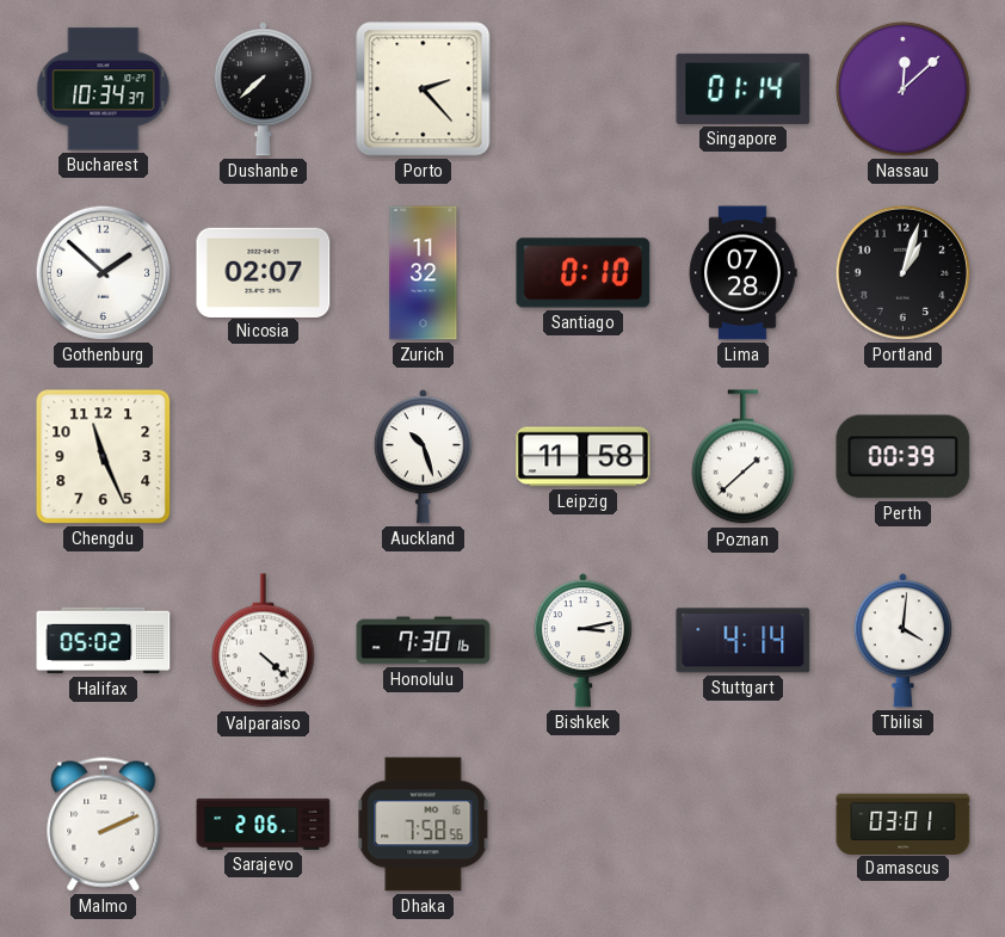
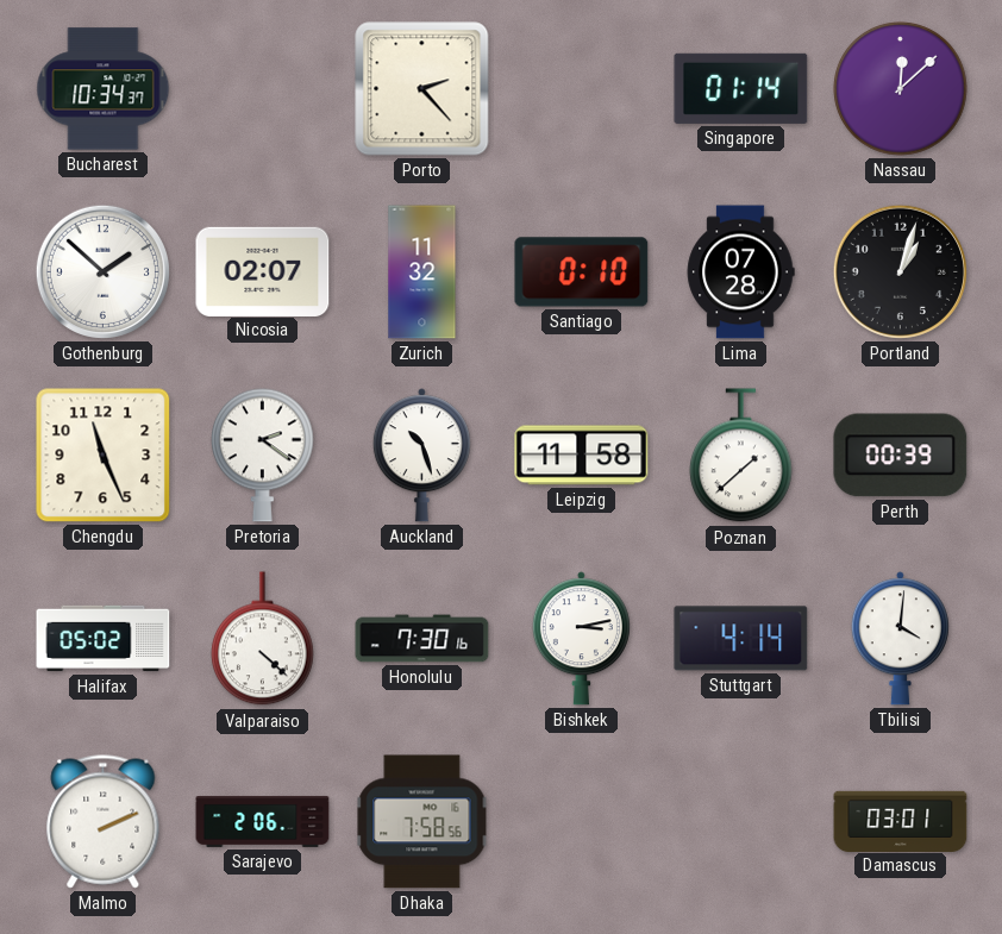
Dushanbe: 7:38 -> none
Pretoria: none -> 2:21
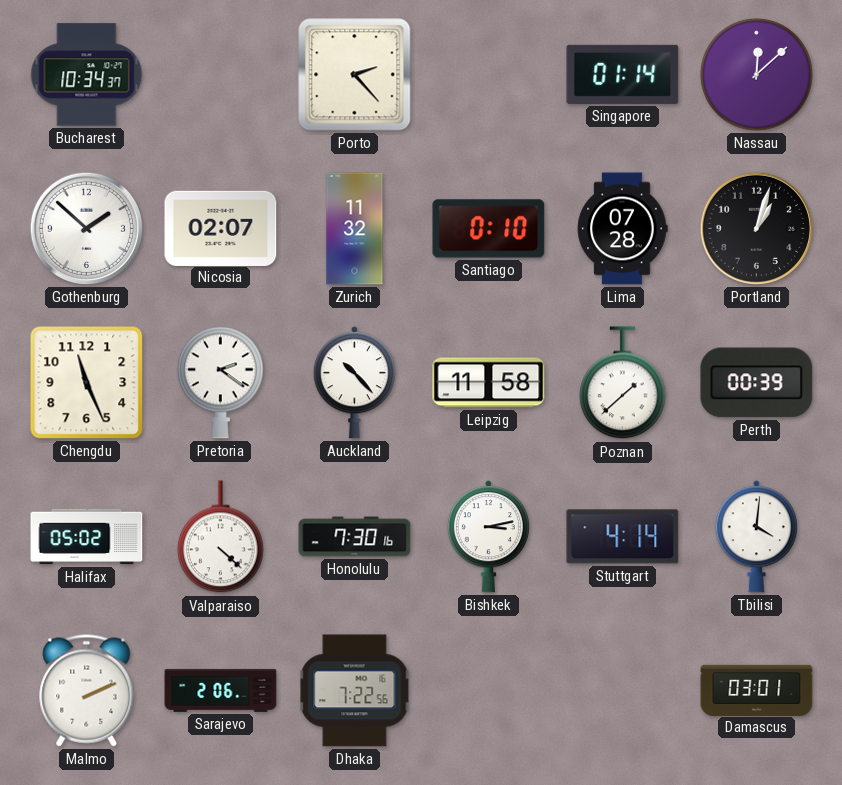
Auckland: 10:27 -> 10:23
Dhaka: 7:58 -> 7:22
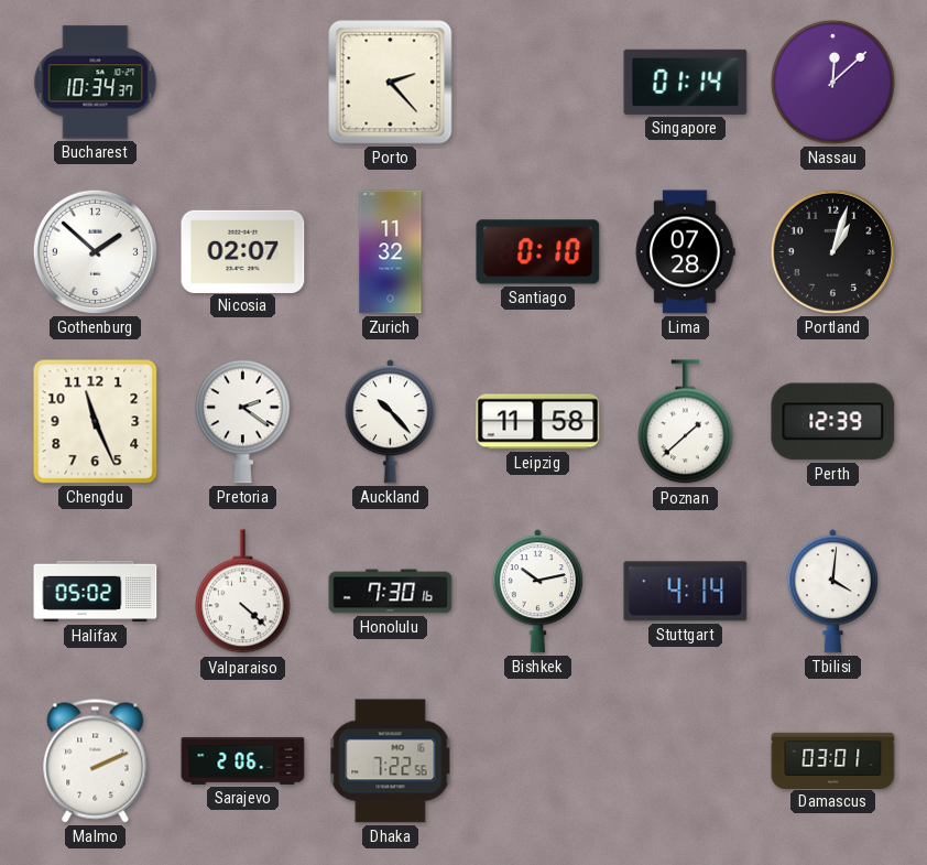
Perth: 00:39 -> 12:39
Bishkek: 3:13 -> 10:13
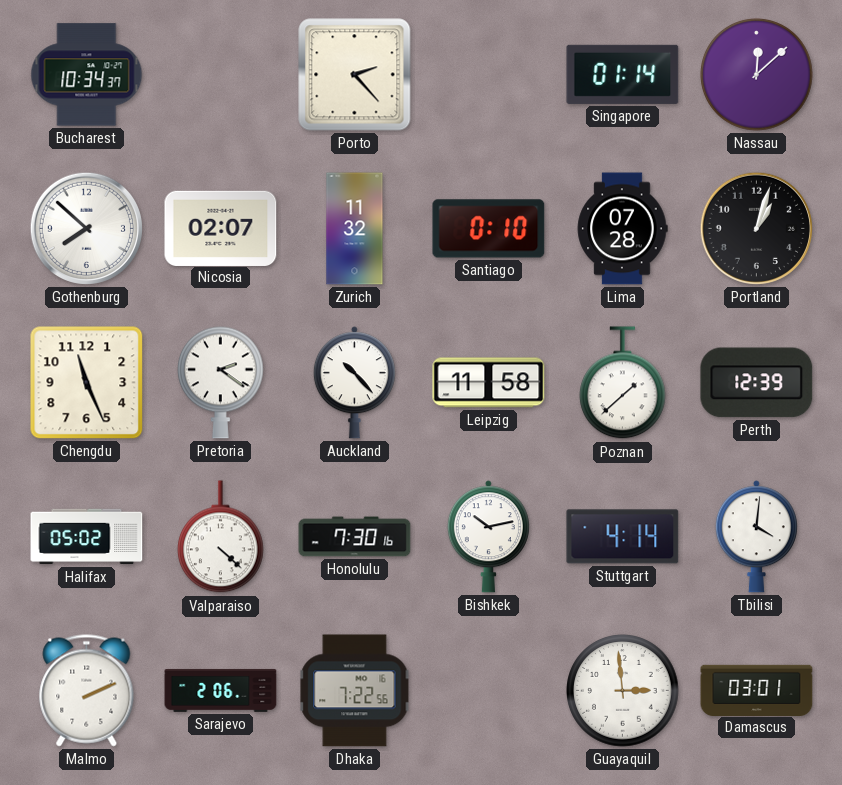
Gothenburg: 1:52 -> 7:52
Guayaquil: none -> 2:59
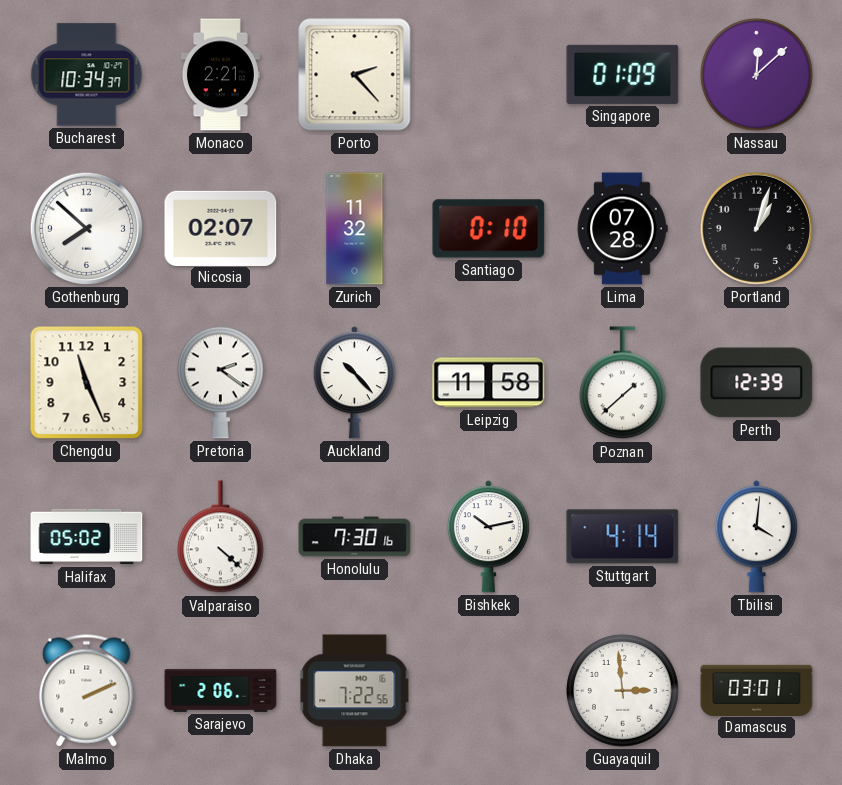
Monaco: none -> 2:21
Singapore: 01:14 -> 01:09
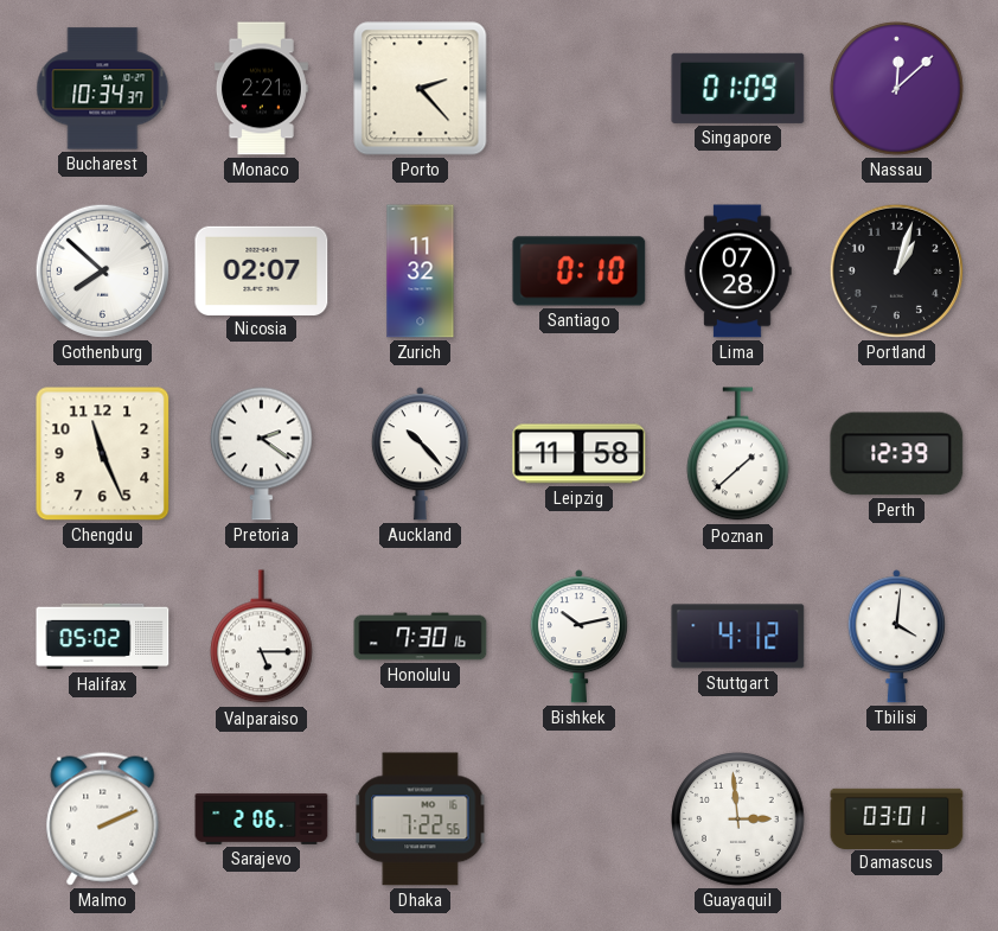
Valparaiso: 4:22 -> 5:15
Stuttgart: 4:14 -> 4:12
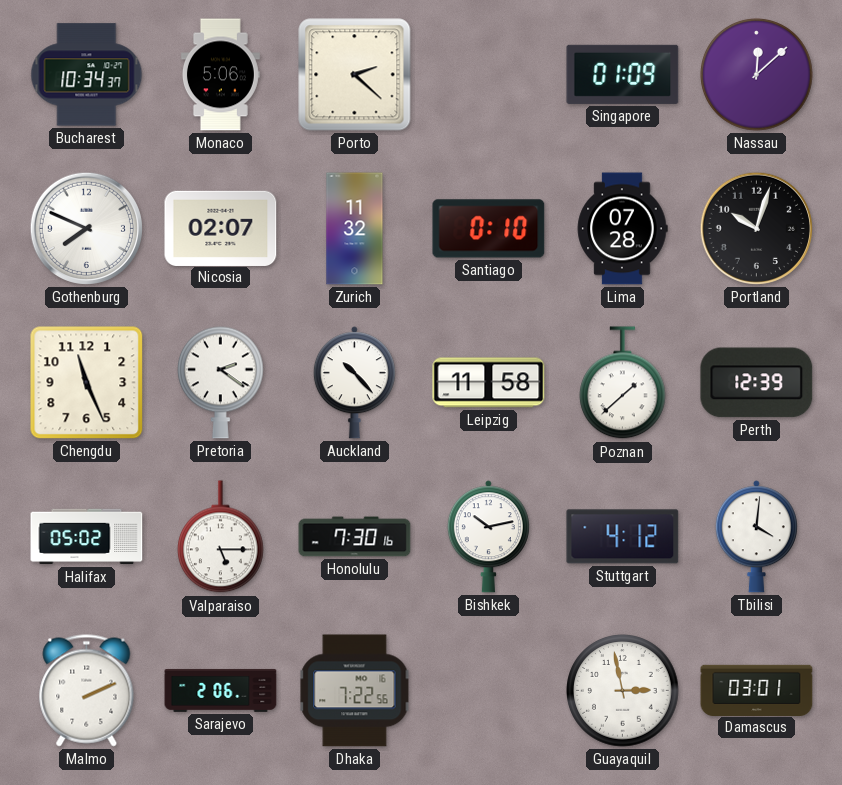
Monaco: 2:21 -> 5:06
Porto: 2:23 -> 2:22
Gothenburg: 7:52 -> 7:49
Portland: 1:03 -> 10:03
Guayaquil: 2:59 -> 2:58
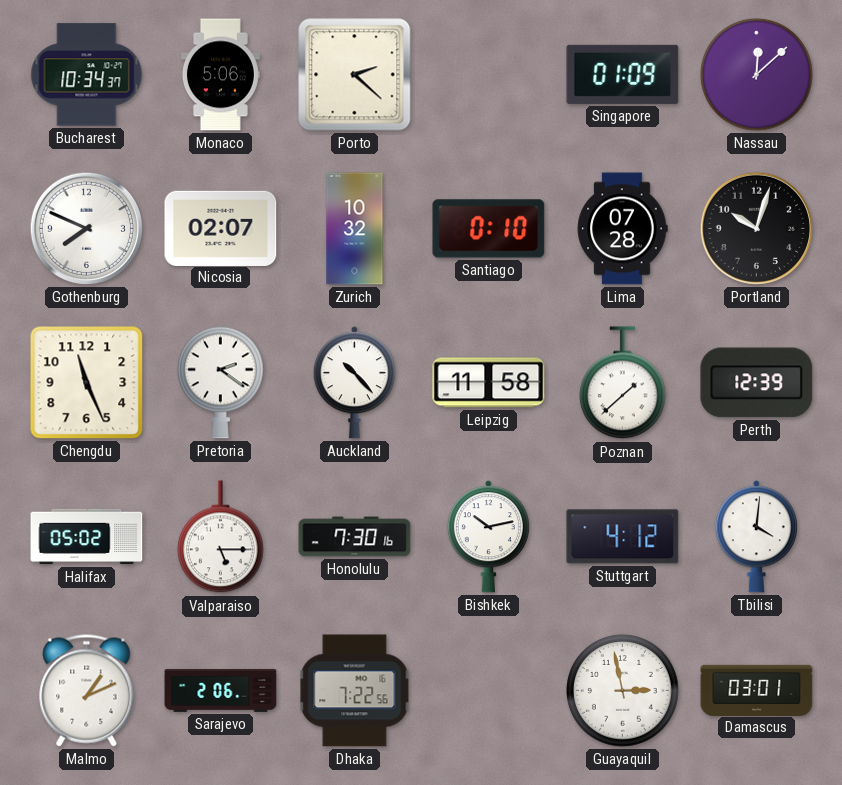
Zurich: 11:32 -> 10:32
Malmo: 2:11 -> 1:11
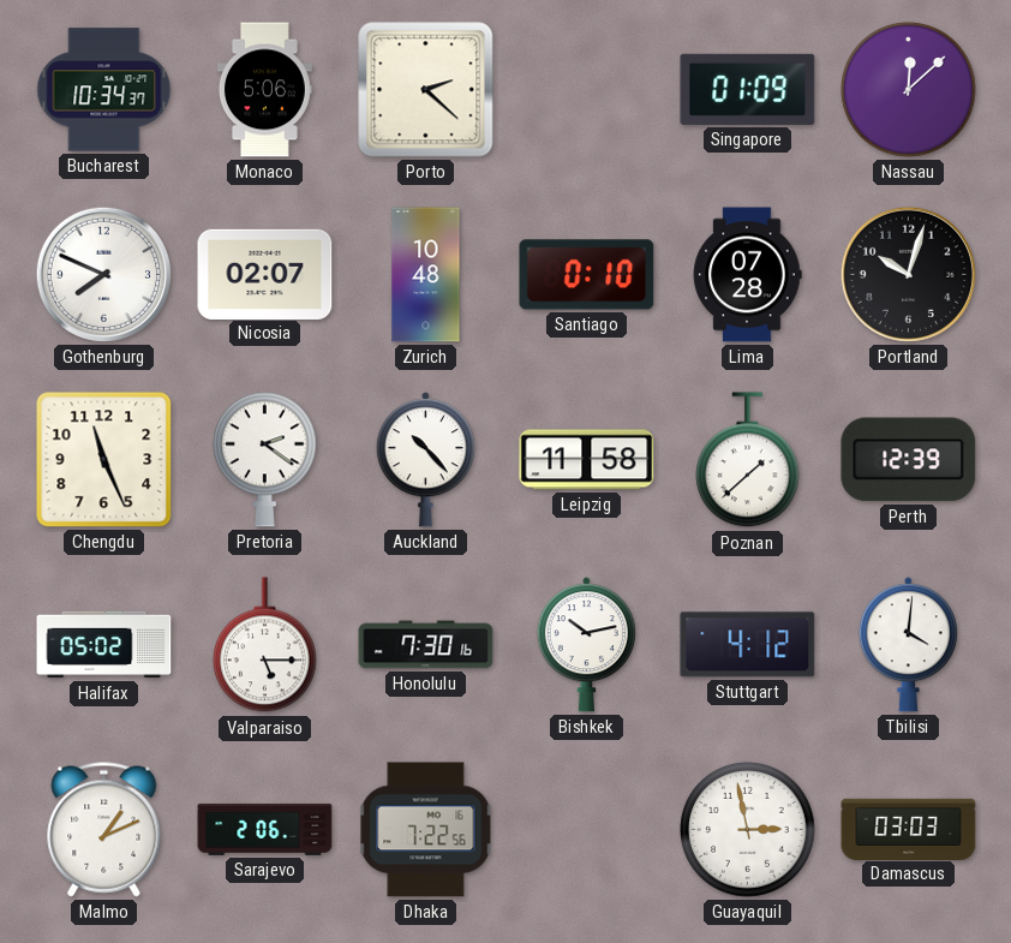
Zurich: 10:32 -> 10:48
Damascus: 03:01 -> 03:03
